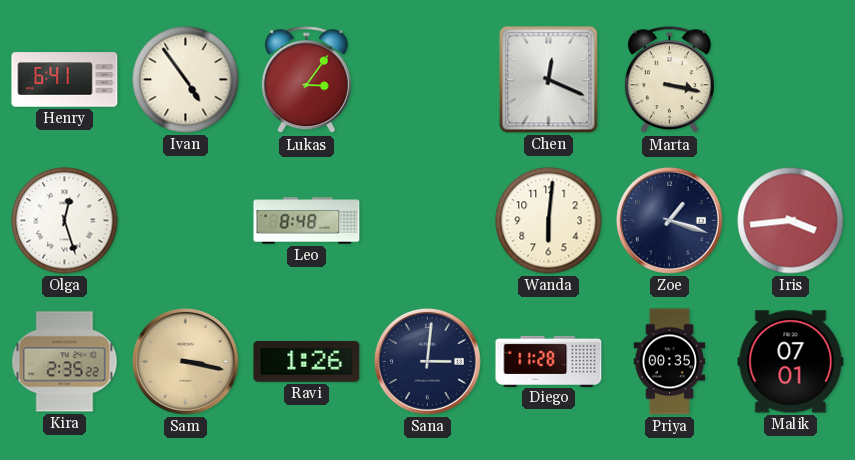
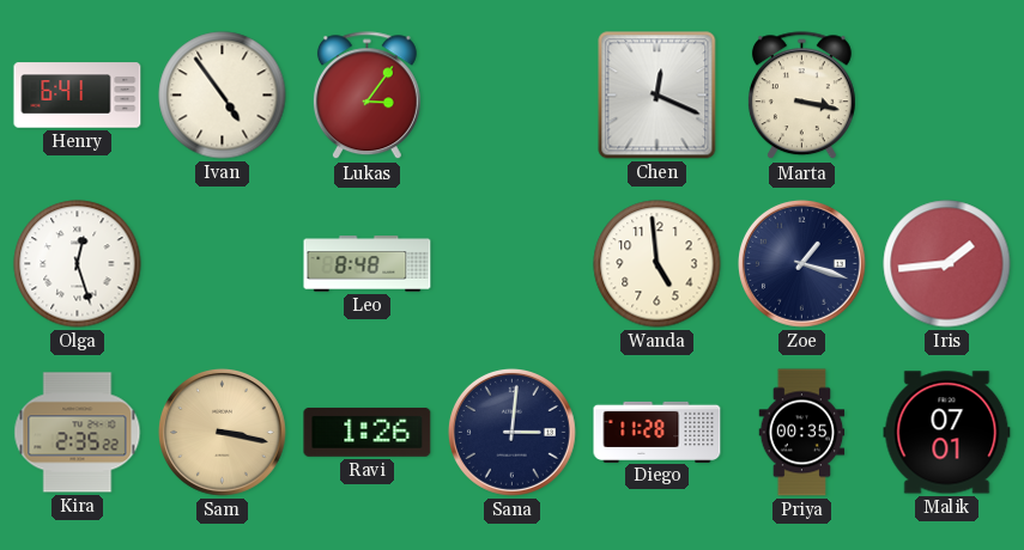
Wanda: 6:01 -> 4:59
Iris: 3:44 -> 1:44
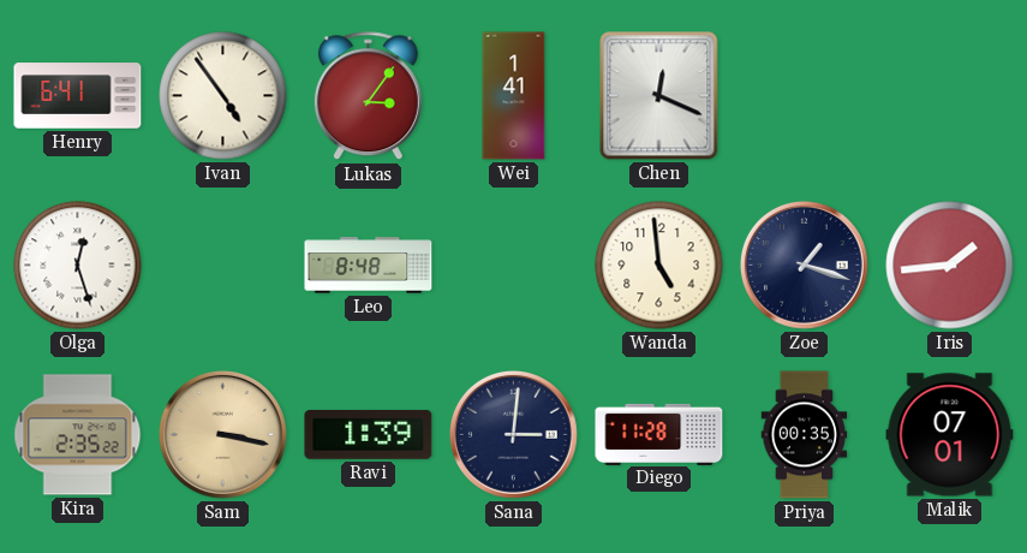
Wei: none -> 1:41
Marta: 3:17 -> none
Ravi: 1:26 -> 1:39
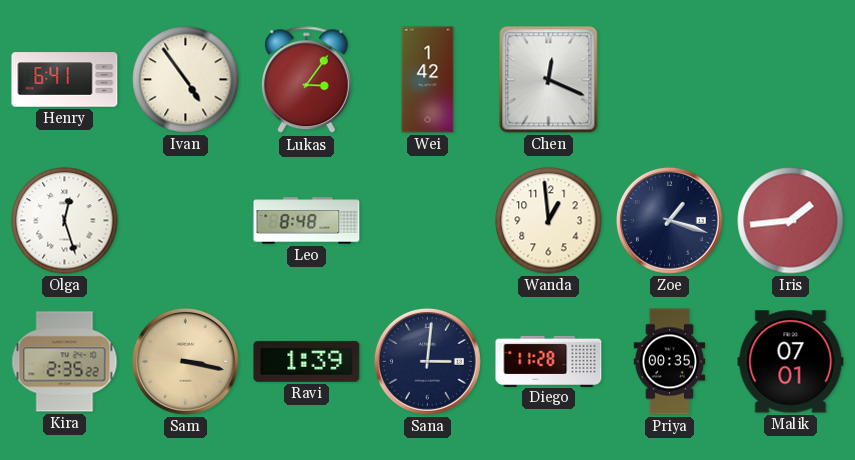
Wei: 1:41 -> 1:42
Wanda: 4:59 -> 12:59
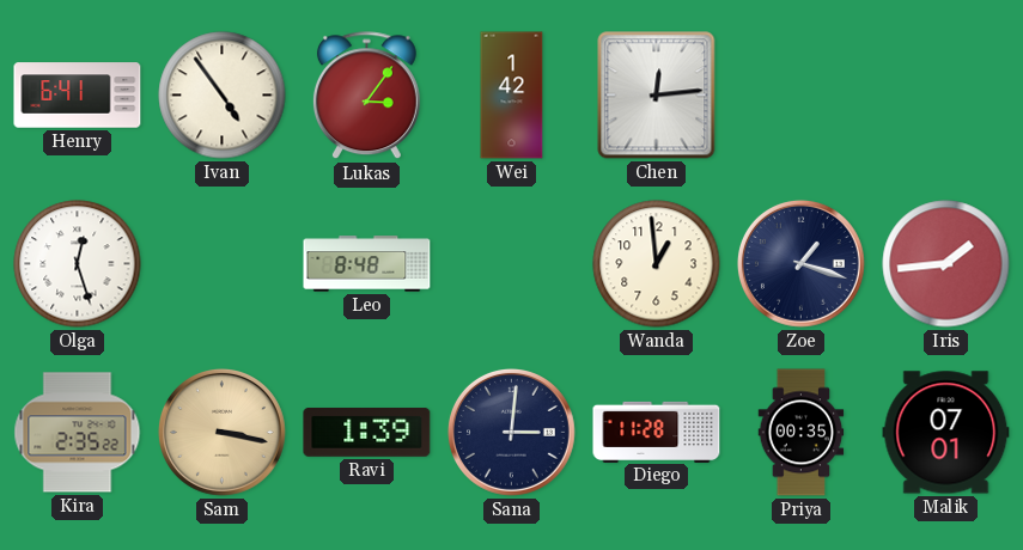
Chen: 12:19 -> 12:14
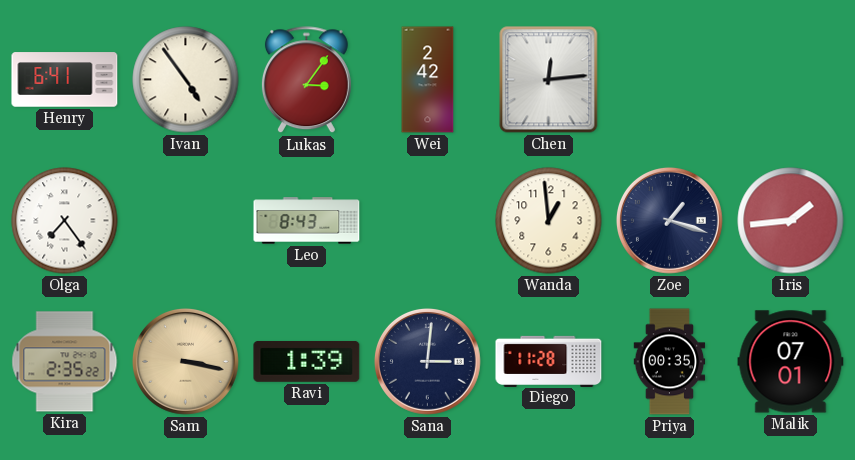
Wei: 1:42 -> 2:42
Olga: 12:27 -> 7:24
Leo: 8:48 -> 8:43
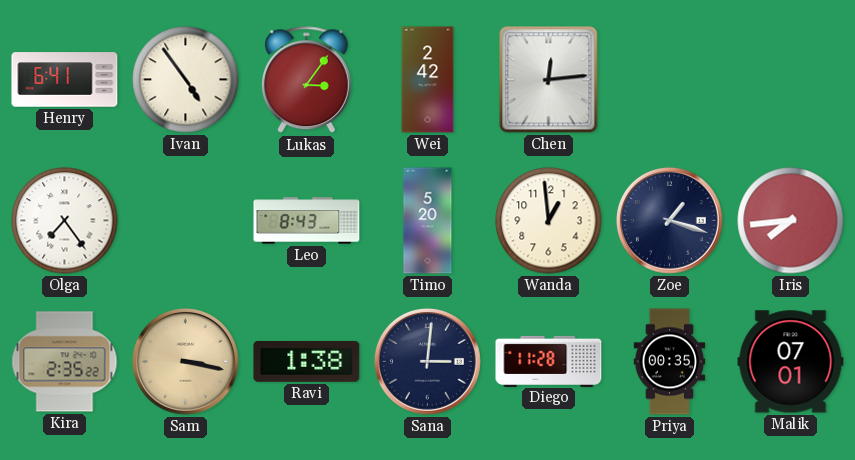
Timo: none -> 5:20
Iris: 1:44 -> 7:44
Ravi: 1:39 -> 1:38
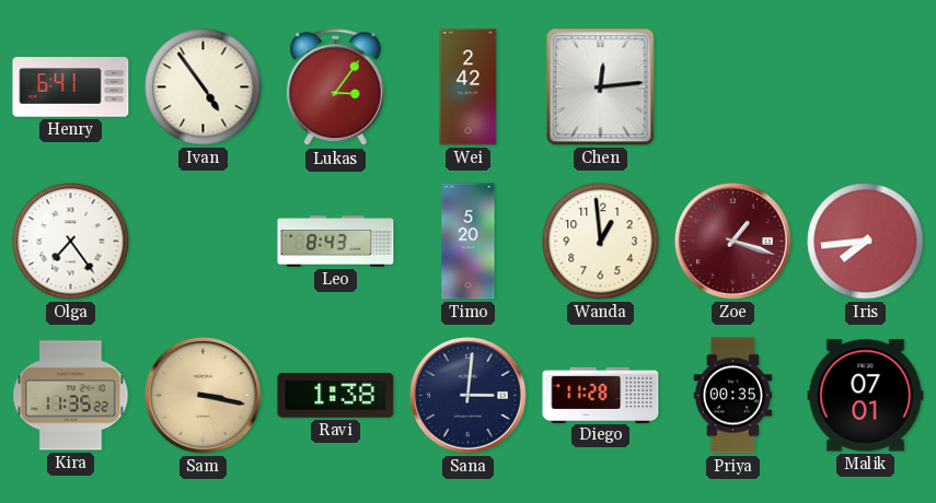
Zoe dial: navy -> burgundy
Kira: 2:35 -> 11:35
